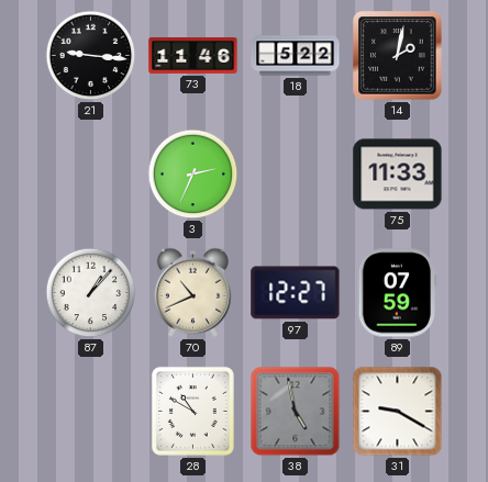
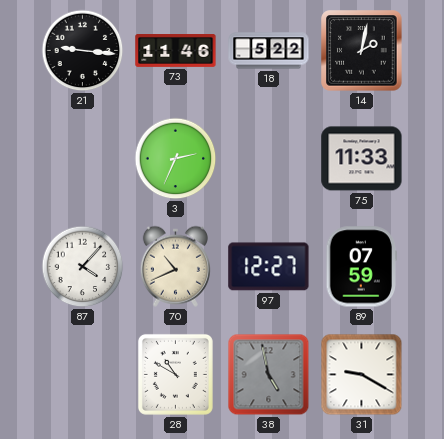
87: 1:07 -> 4:07
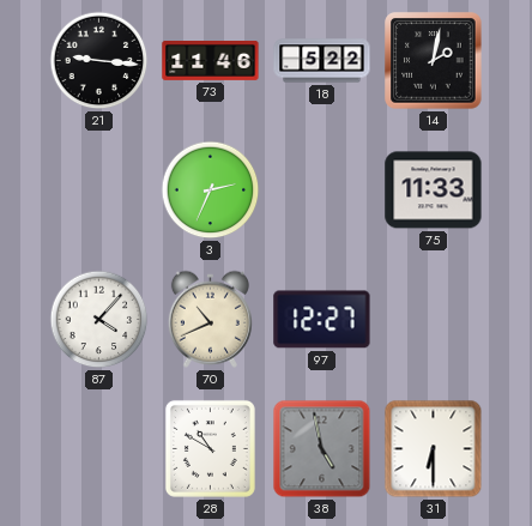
89: 07:59 -> none
31: 9:20 -> 6:30
